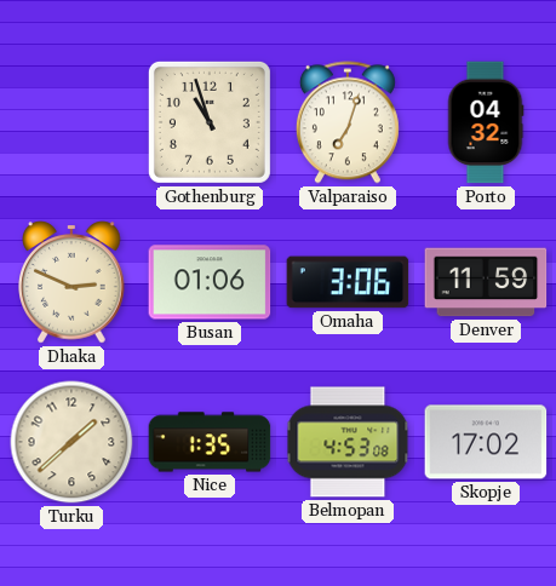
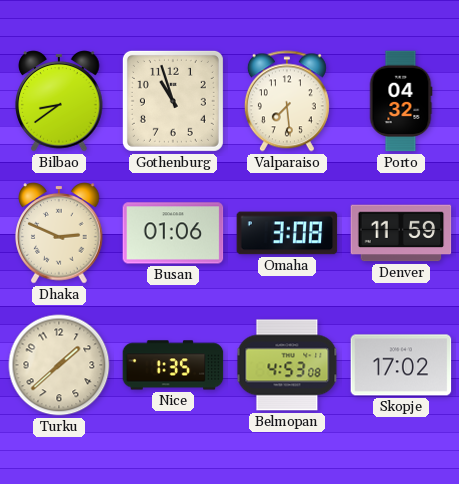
Bilbao: none -> 8:39
Valparaiso: 7:03 -> 7:29
Omaha: 3:06 -> 3:08
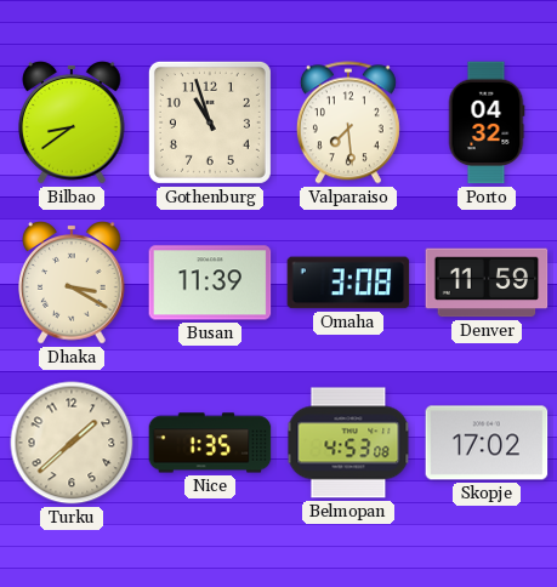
Dhaka: 2:49 -> 3:20
Busan: 01:06 -> 11:39
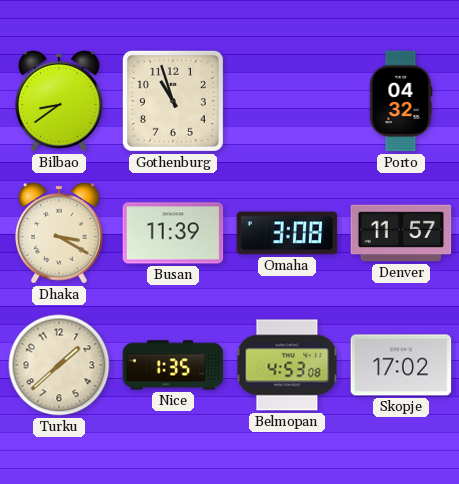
Valparaiso: 7:29 -> none
Denver: 11:59 -> 11:57
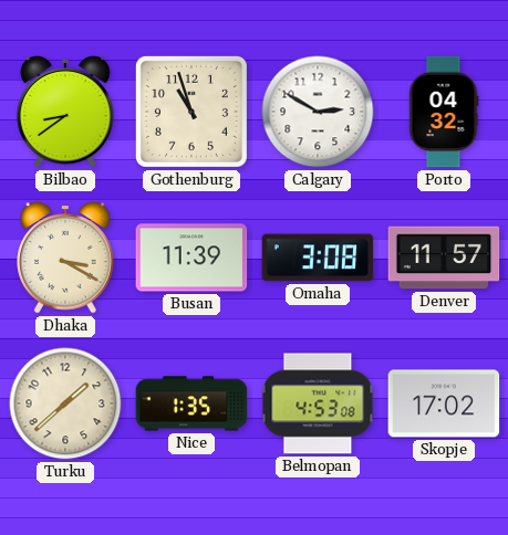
Calgary: none -> 2:50
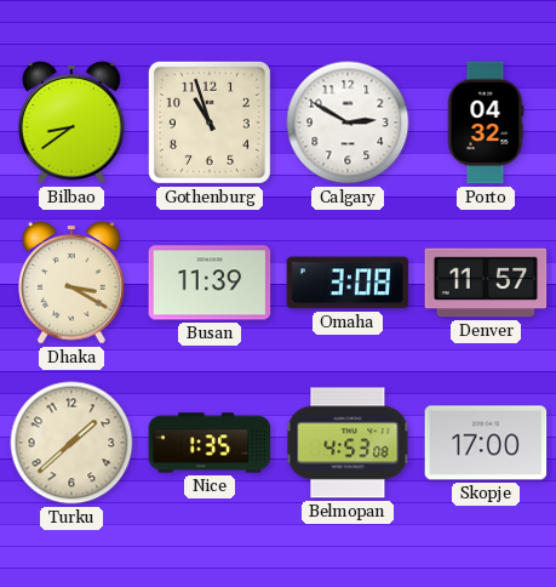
Skopje: 17:02 -> 17:00
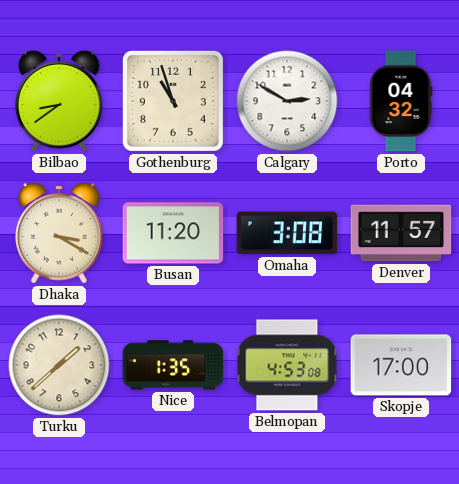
Busan: 11:39 -> 11:20
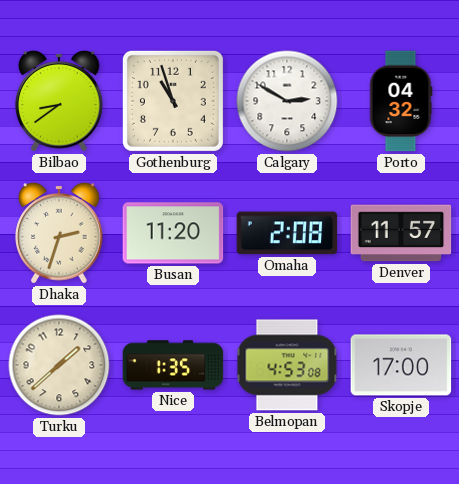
Dhaka: 3:20 -> 2:33
Omaha: 3:08 -> 2:08
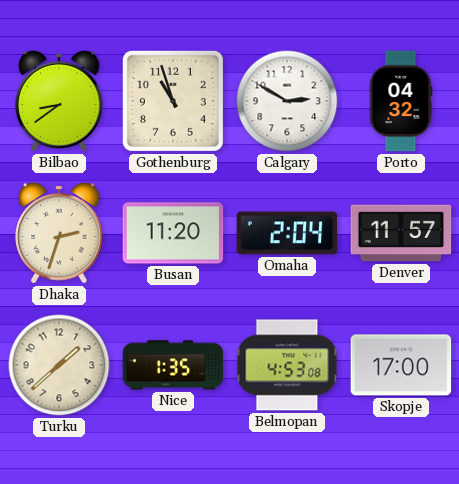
Omaha: 2:08 -> 2:04
